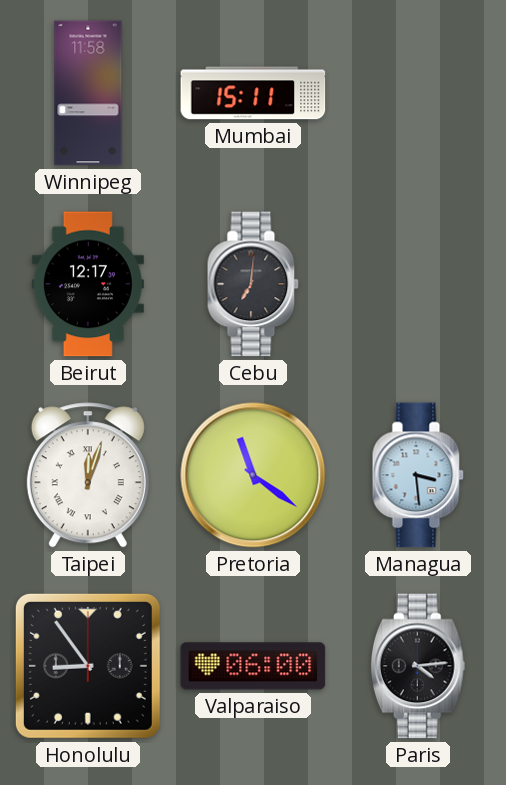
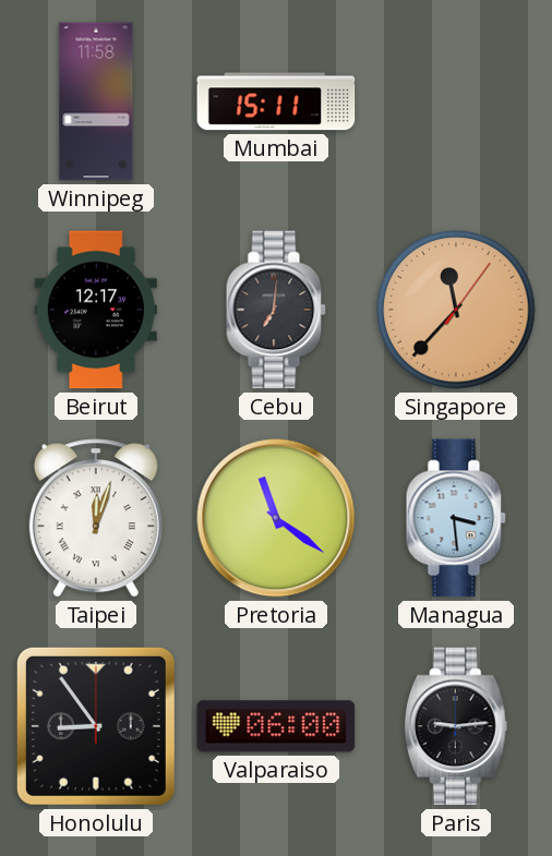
Singapore: none -> 11:37
Paris: 4:14 -> 9:14
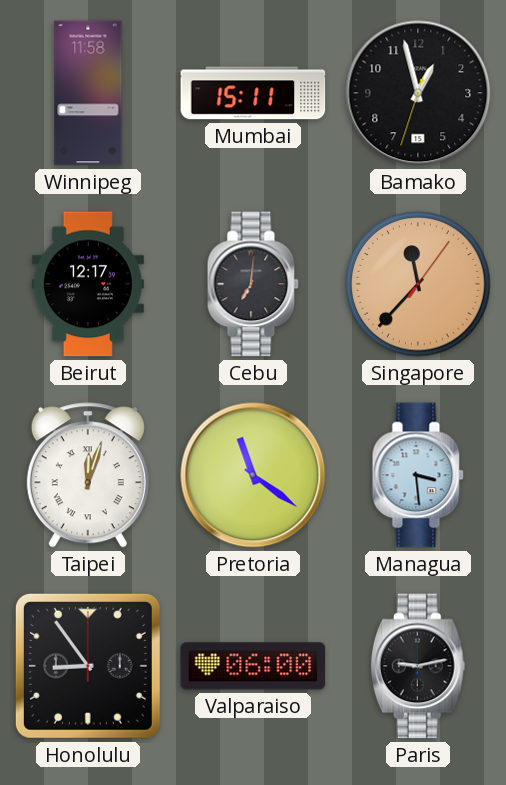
Bamako: none -> 12:57
Paris: 9:14 -> 9:13
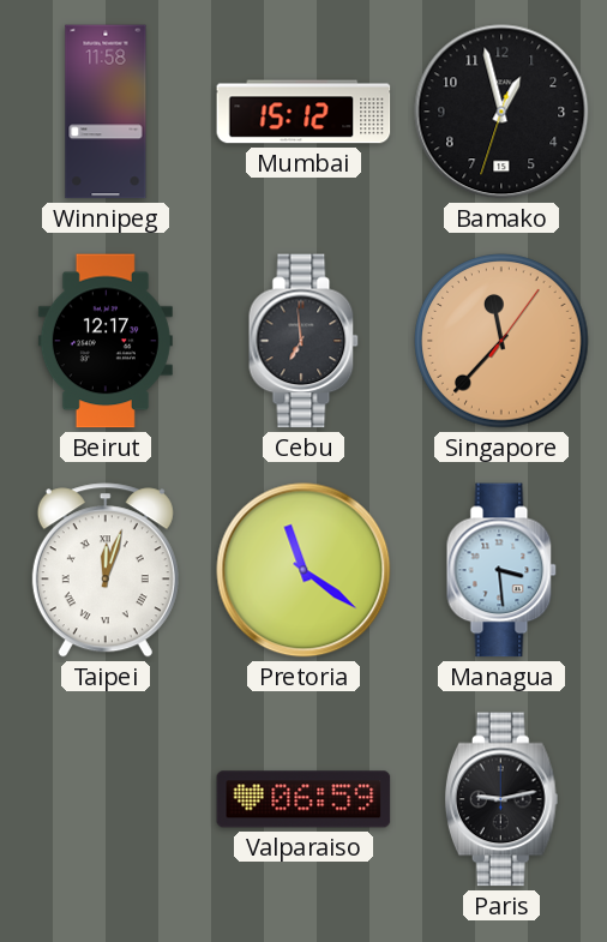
Mumbai: 15:11 -> 15:12
Cebu: 7:01 -> 6:59
Honolulu: 8:54 -> none
Valparaiso: 06:00 -> 06:59
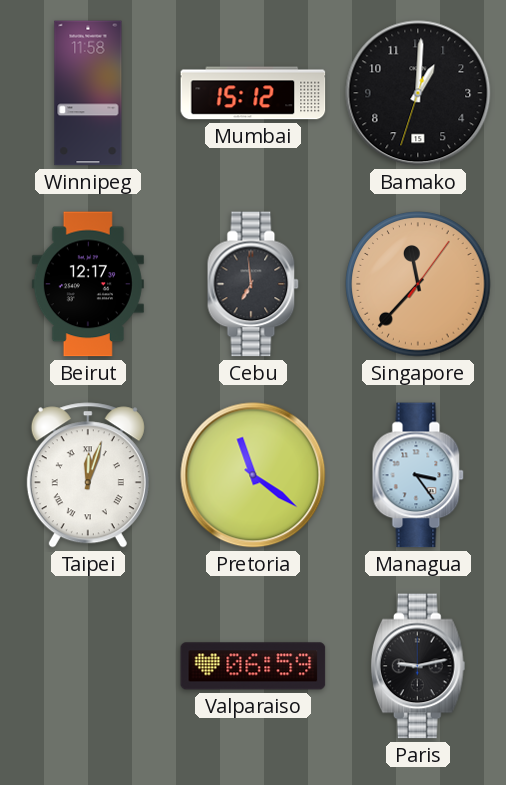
Bamako: 12:57 -> 1:00
Managua: 3:29 -> 3:24
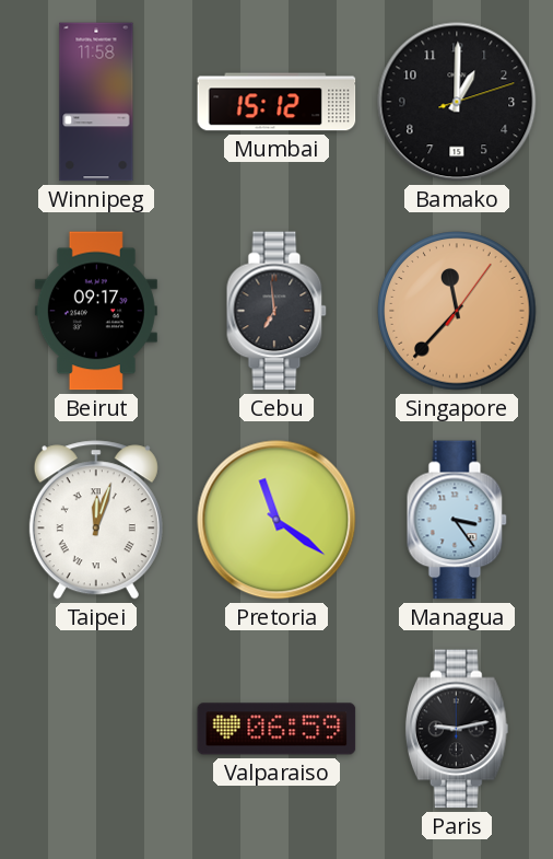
Bamako: 1:00:33 -> 1:00:12
Beirut: 12:17 -> 09:17
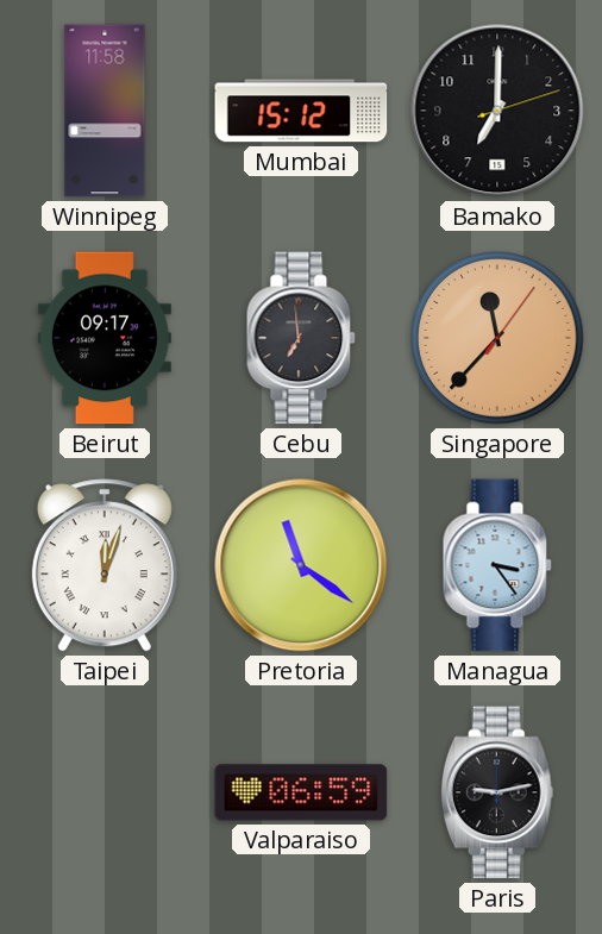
Bamako: 1:00 -> 7:00
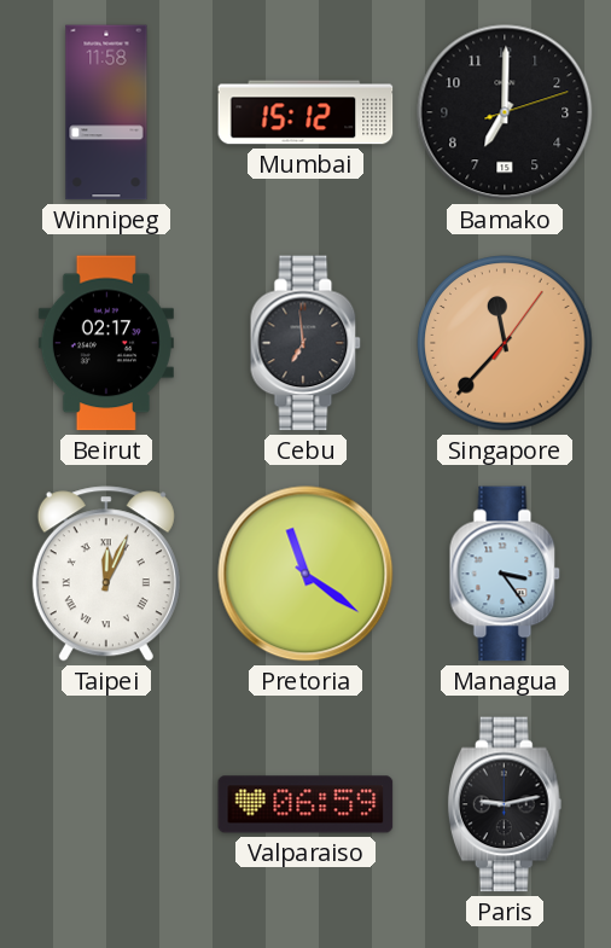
Beirut: 09:17 -> 02:17
Taipei: 12:03 -> 12:04
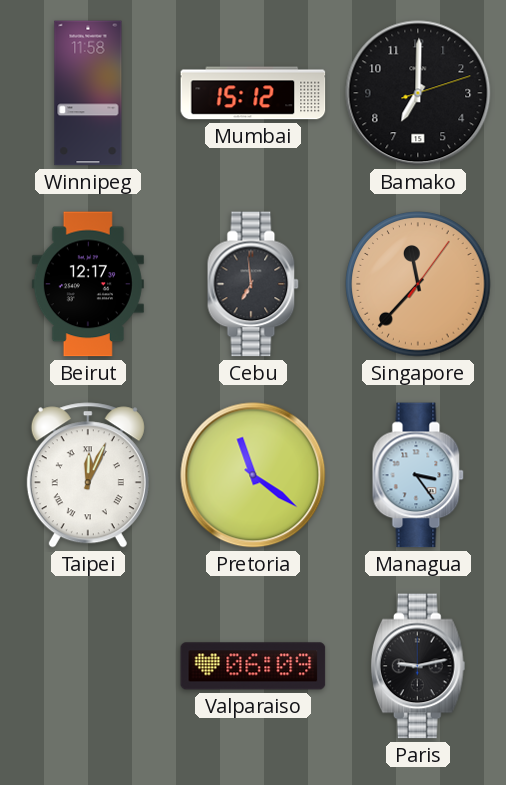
Beirut: 02:17 -> 12:17
Valparaiso: 06:59 -> 06:09
